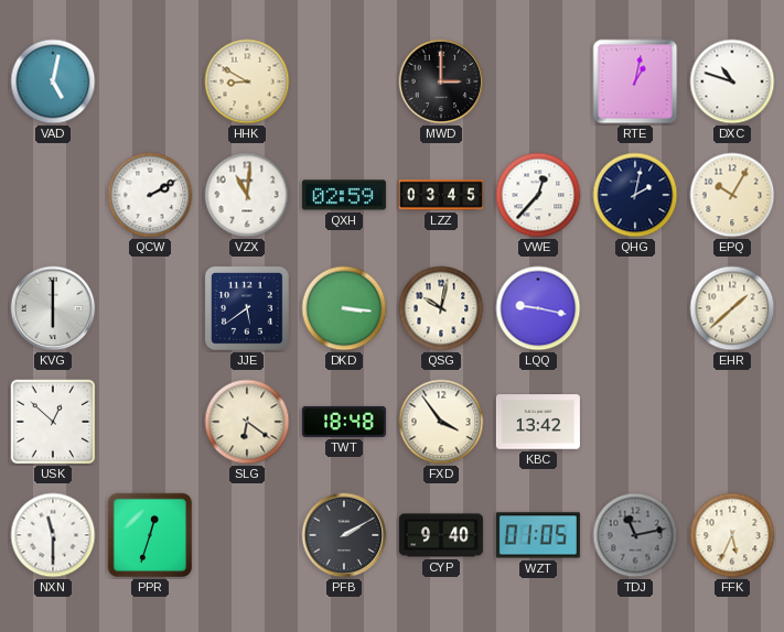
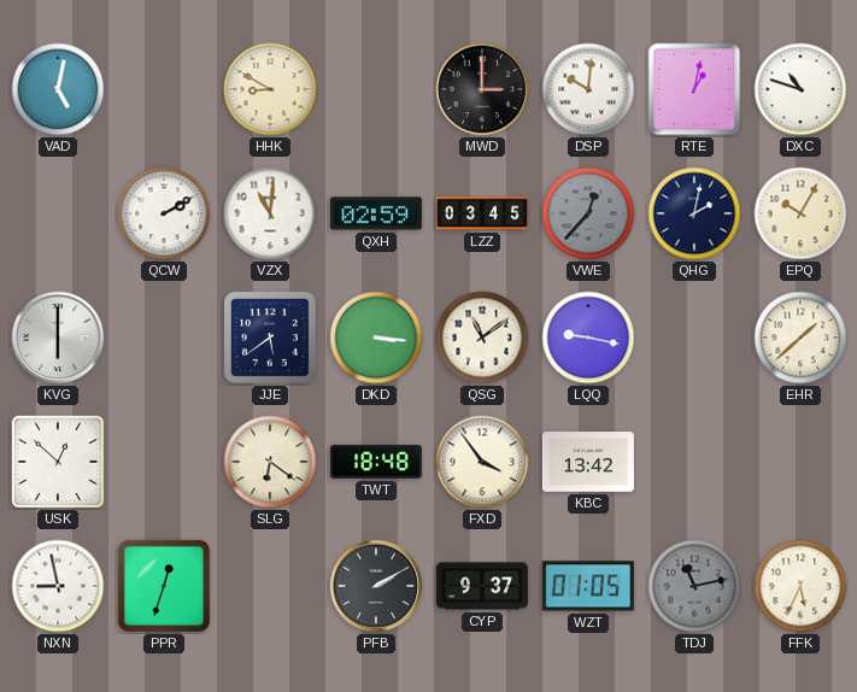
DSP: none -> 10:01
VWE dial: white -> grey
QSG: 10:02 -> 11:09
NXN: 11:30 -> 8:58
CYP: 9:40 -> 9:37
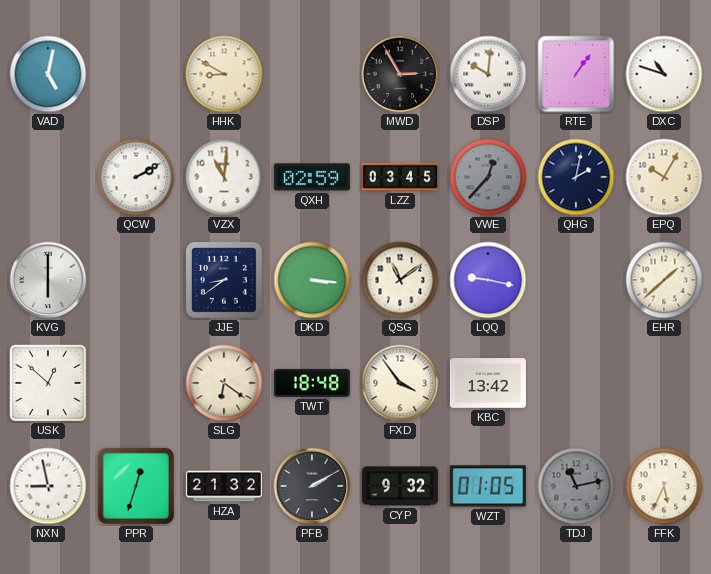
MWD: 3:00 -> 2:55
RTE: 1:02 -> 1:06
JJE: 5:39 -> 8:39
HZA: none -> 21:32
CYP: 9:37 -> 9:32
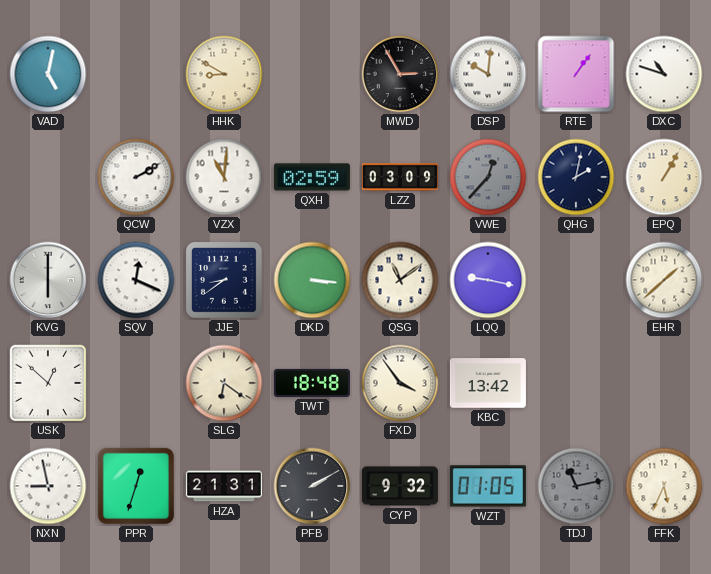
LZZ: 03:45 -> 03:09
EPQ: 10:05 -> 1:05
SQV: none -> 12:19
HZA: 21:32 -> 21:31
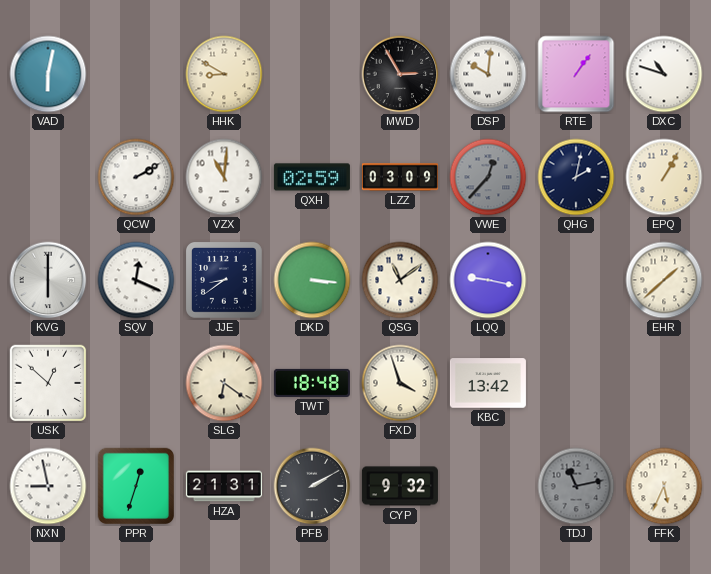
VAD: 5:02 -> 6:02
FXD: 3:54 -> 3:57
WZT: 01:05 -> none
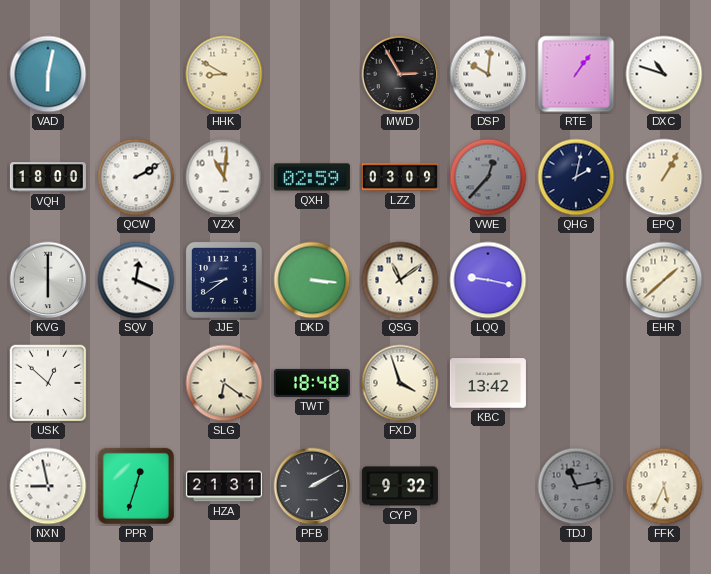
VQH: none -> 18:00
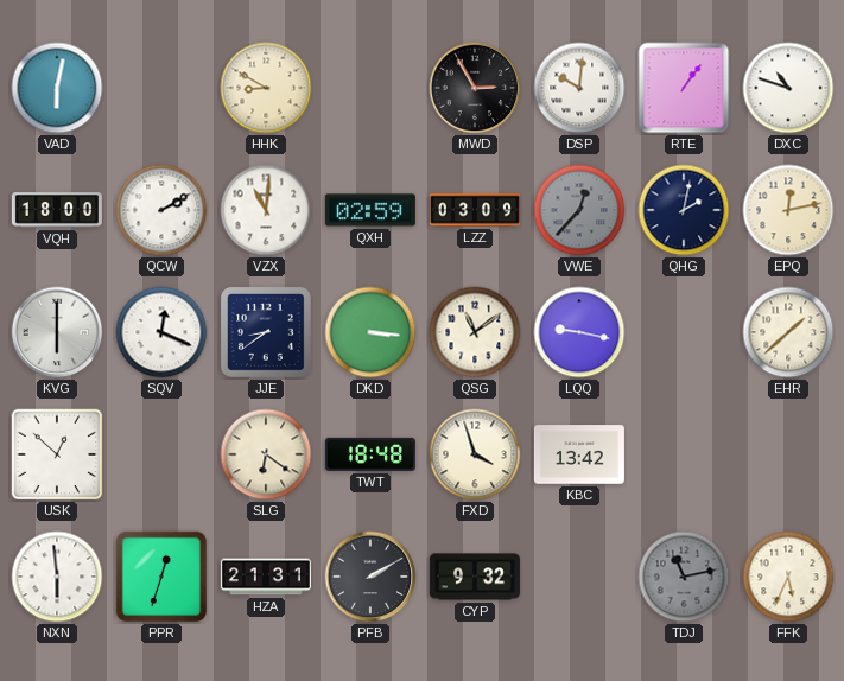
EPQ: 1:05 -> 12:13
NXN: 8:58 -> 5:59
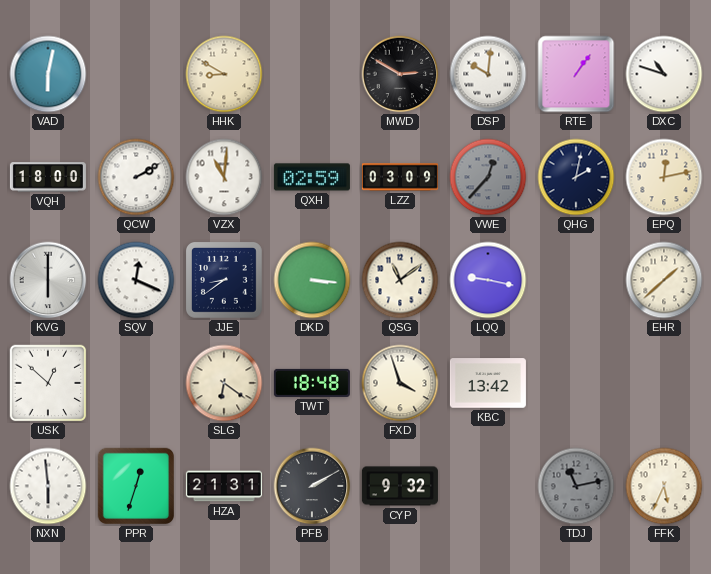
MWD: 2:55 -> 2:50
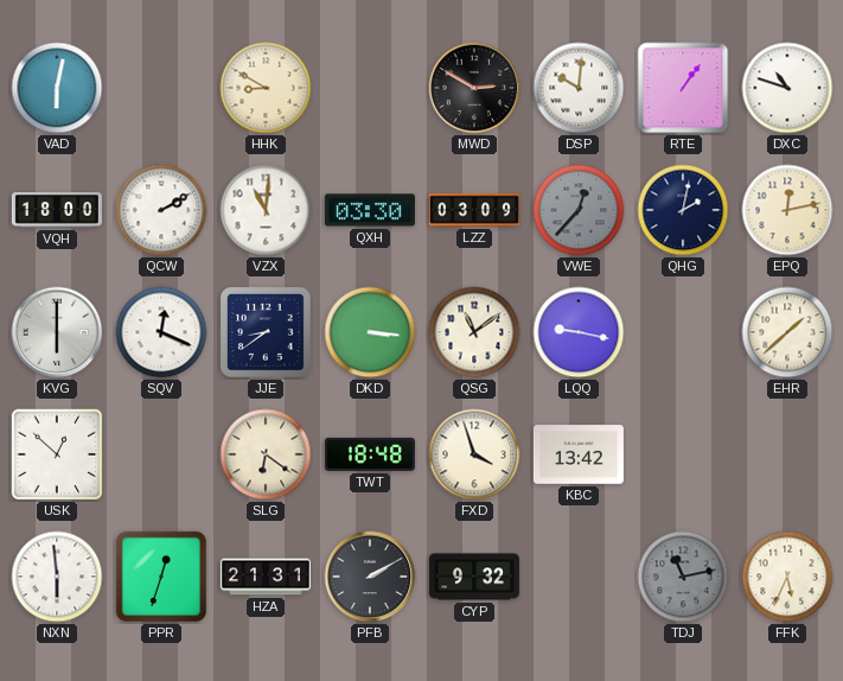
QXH: 02:59 -> 03:30
